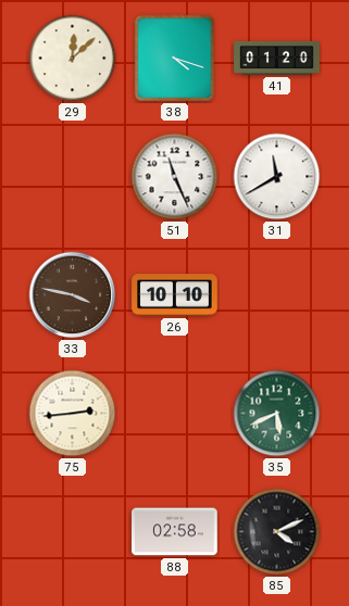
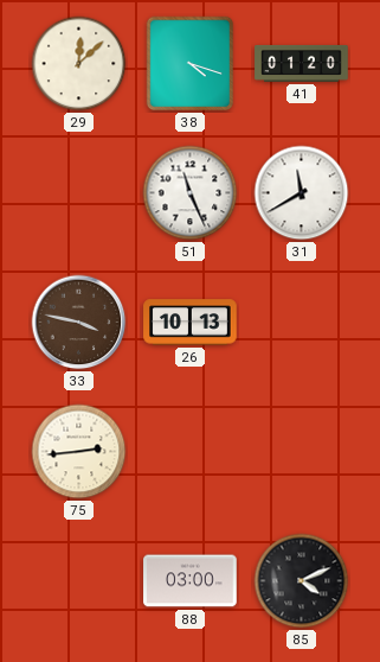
26: 10:10 -> 10:13
35: 5:41 -> none
88: 02:58 -> 03:00
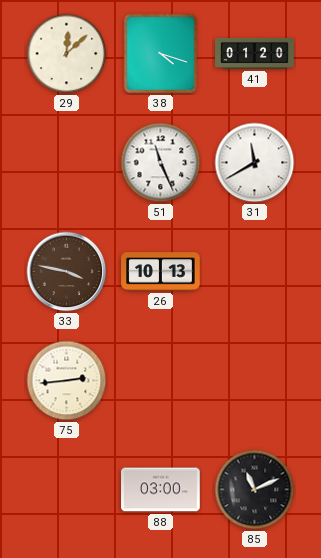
85: 4:11 -> 11:11
